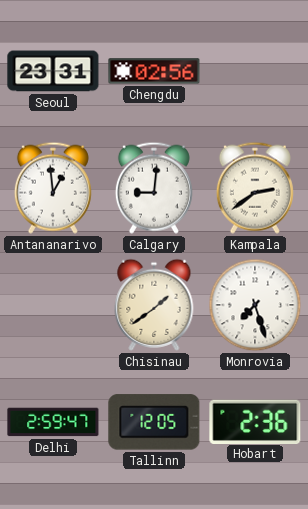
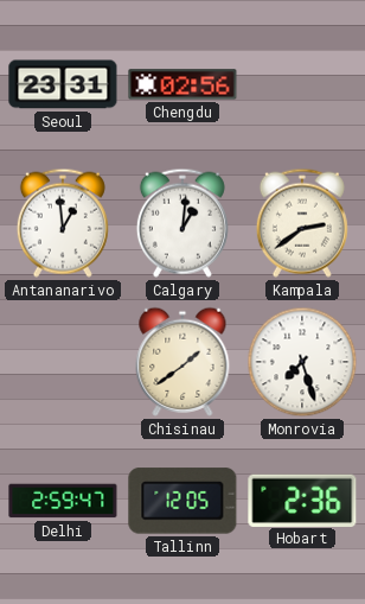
Calgary: 9:01 -> 1:01
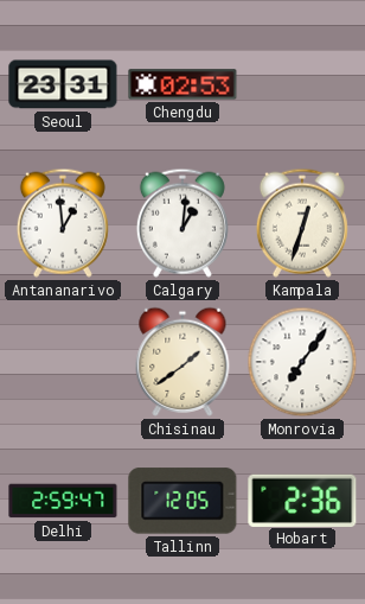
Chengdu: 02:56 -> 02:53
Kampala: 2:39 -> 12:33
Monrovia: 7:27 -> 7:06
